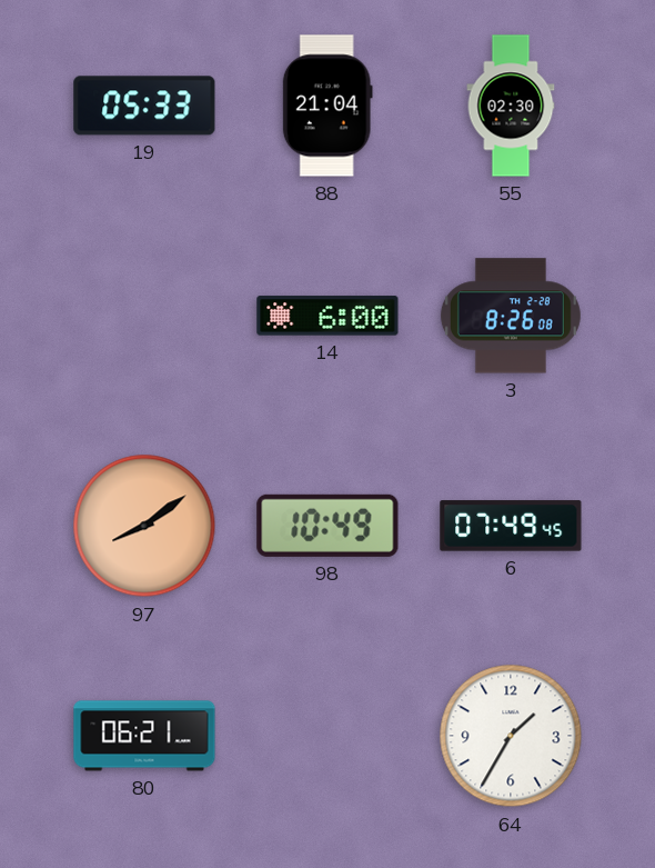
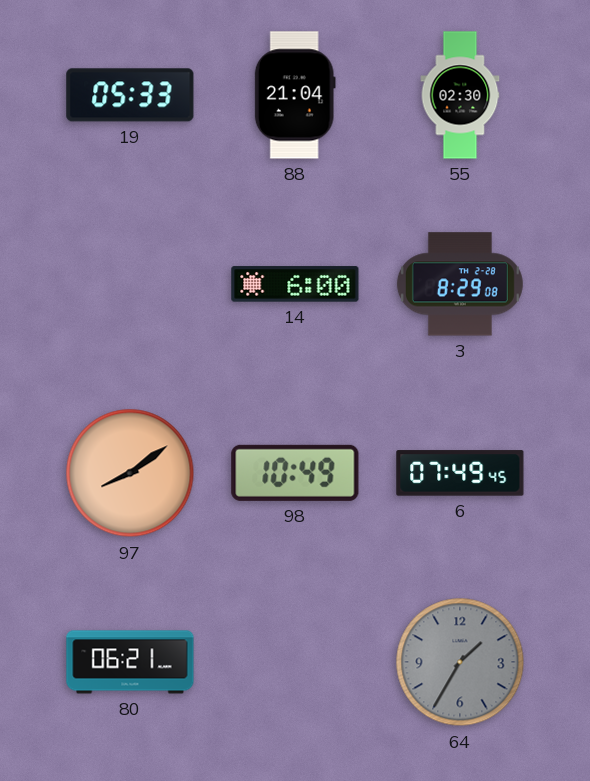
3: 8:26 -> 8:29
64 dial: white -> grey
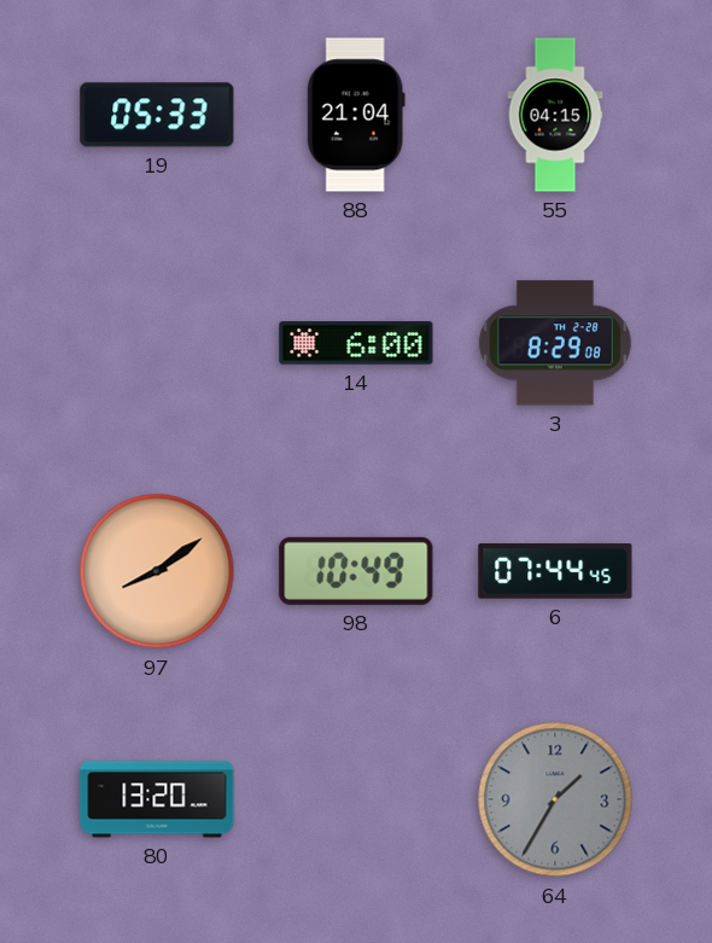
55: 02:30 -> 04:15
6: 07:49 -> 07:44
80: 06:21 -> 13:20
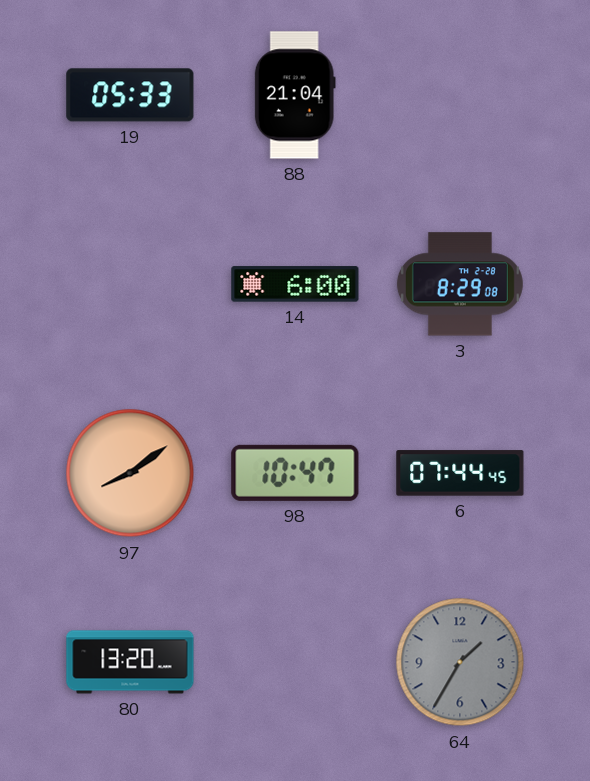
55: 04:15 -> none
98: 10:49 -> 10:47
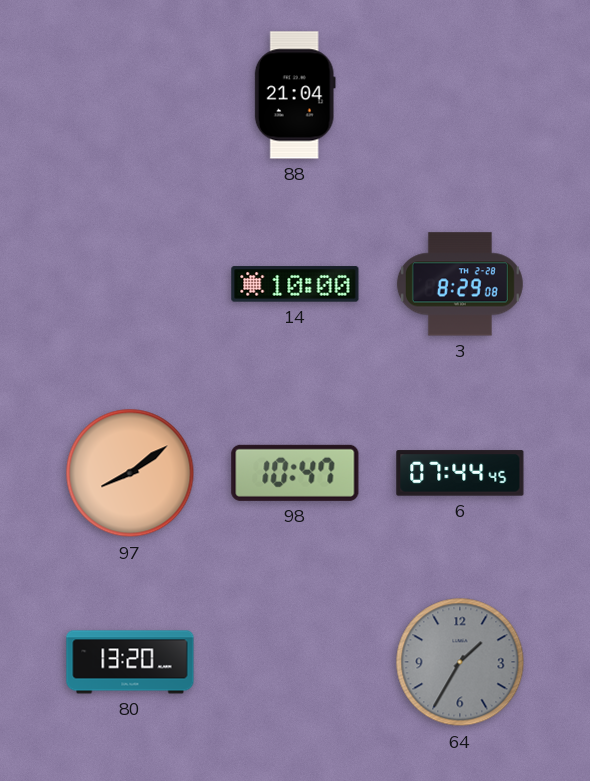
19: 05:33 -> none
14: 6:00 -> 10:00
